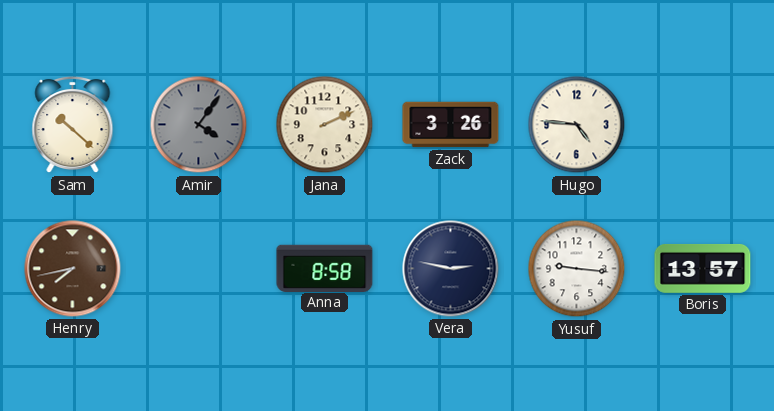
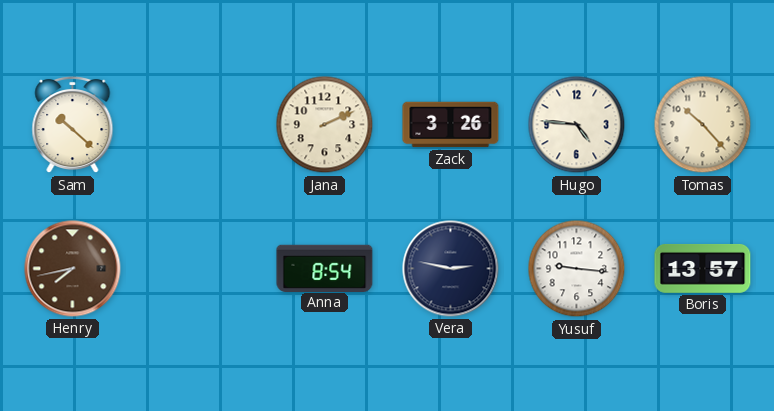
Amir: 4:06 -> none
Tomas: none -> 10:23
Anna: 8:58 -> 8:54
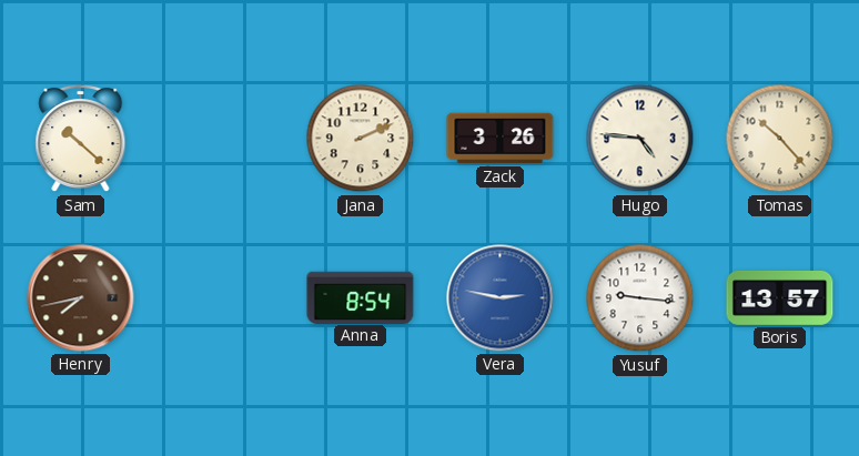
Vera dial: navy -> blue
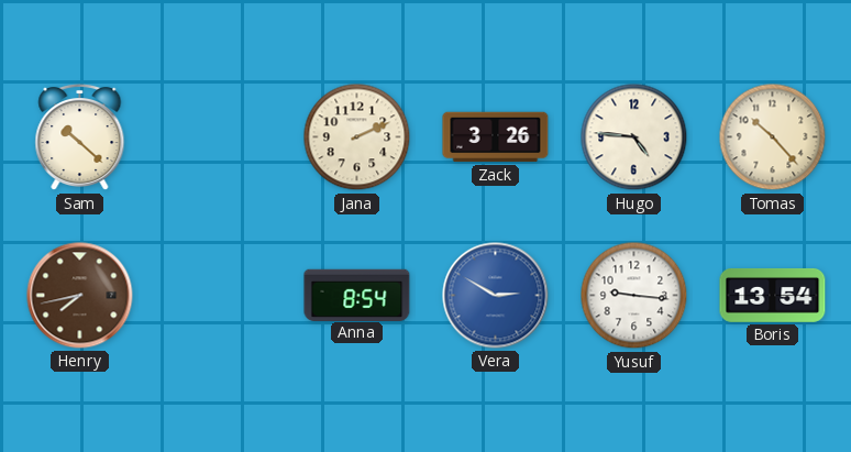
Vera: 2:47 -> 2:50
Boris: 13:57 -> 13:54
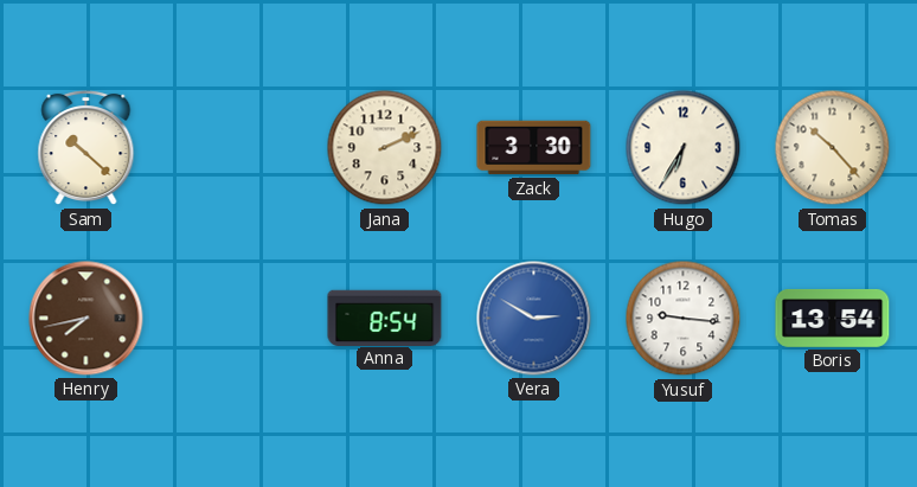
Zack: 3:26 -> 3:30
Hugo: 4:46 -> 6:35
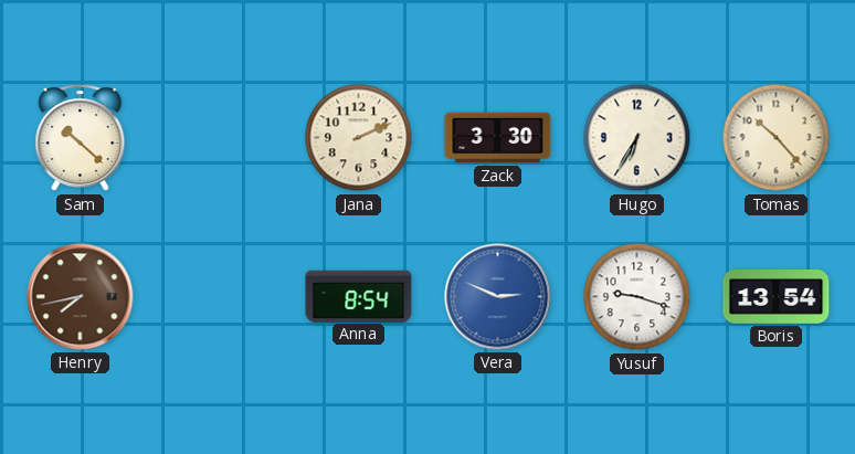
Vera: 2:50 -> 2:49
Yusuf: 9:16 -> 9:18
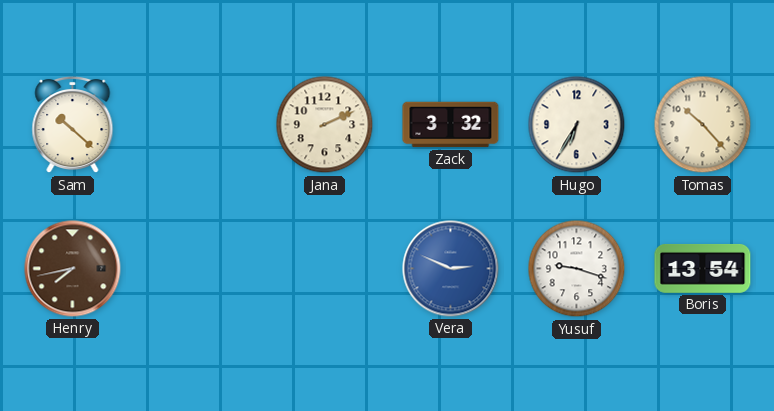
Zack: 3:30 -> 3:32
Anna: 8:54 -> none
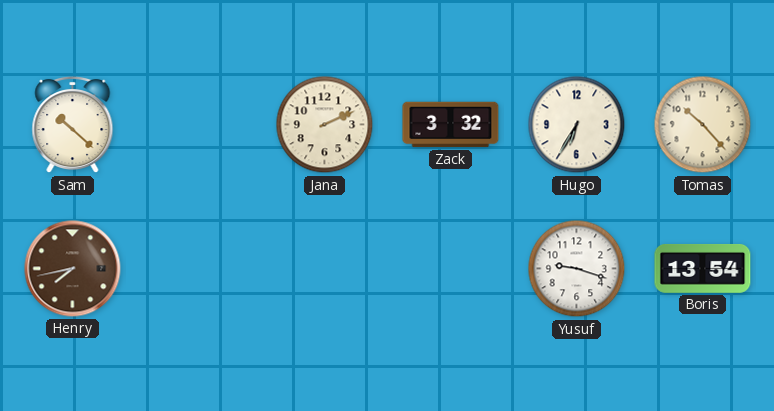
Vera: 2:49 -> none
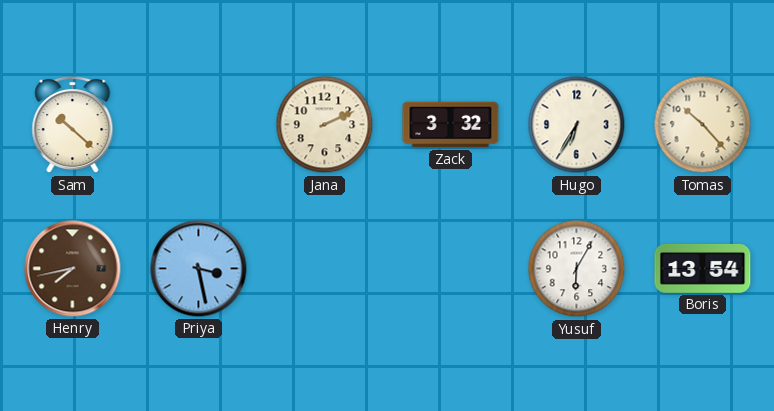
Priya: none -> 3:28
Yusuf: 9:18 -> 6:05
